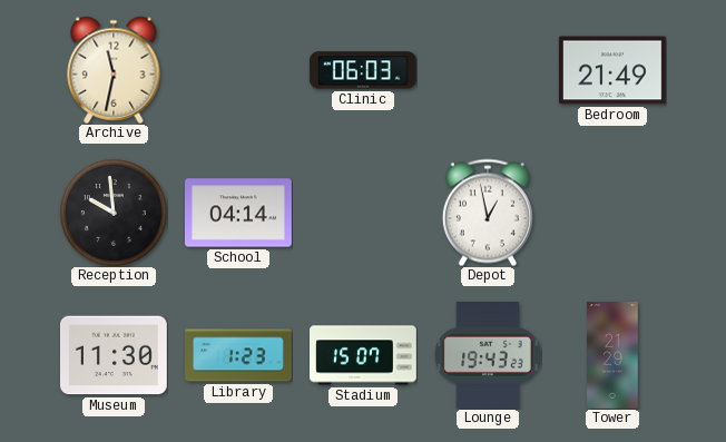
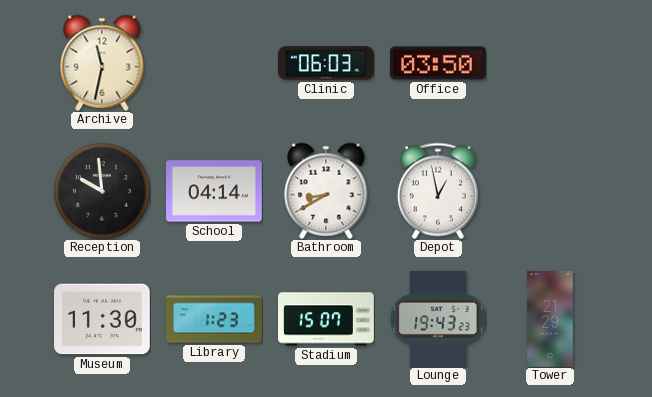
Office: none -> 03:50
Bedroom: 21:49 -> none
Bathroom: none -> 8:40
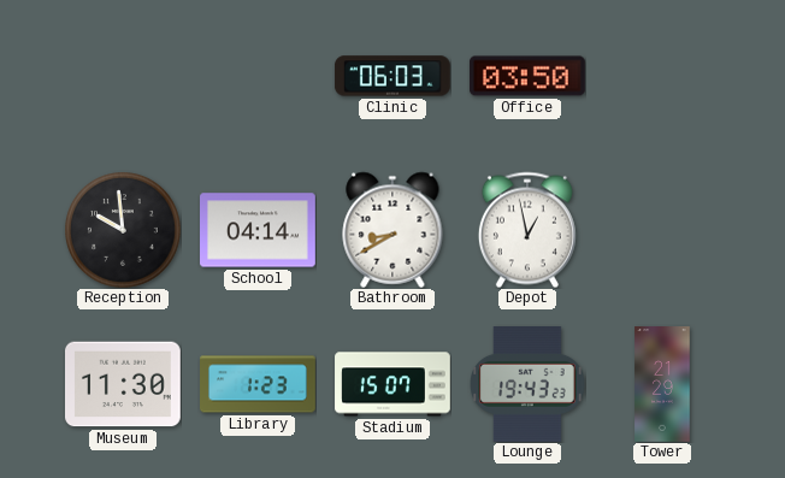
Archive: 11:32 -> none
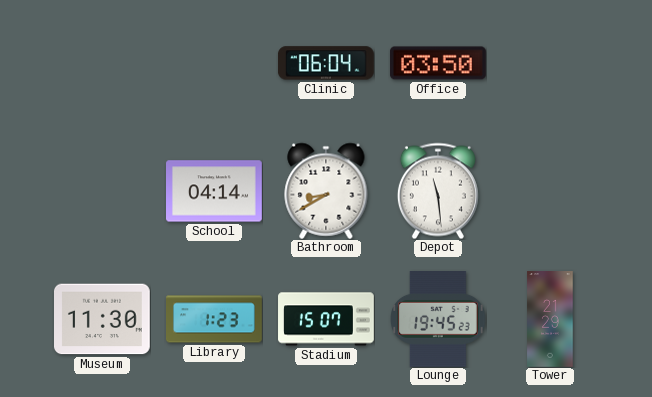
Clinic: 06:03 -> 06:04
Reception: 9:59 -> none
Depot: 12:58 -> 11:29
Lounge: 19:43 -> 19:45
